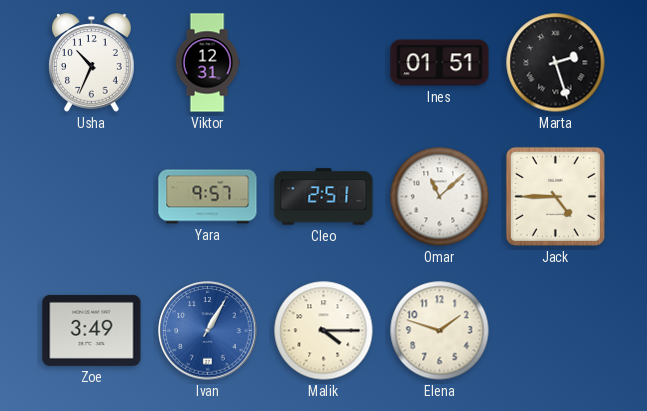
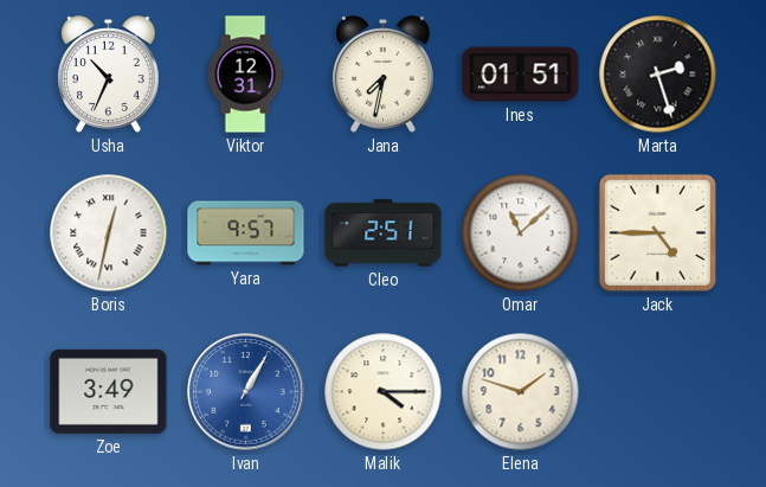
Jana: none -> 7:32
Boris: none -> 12:32
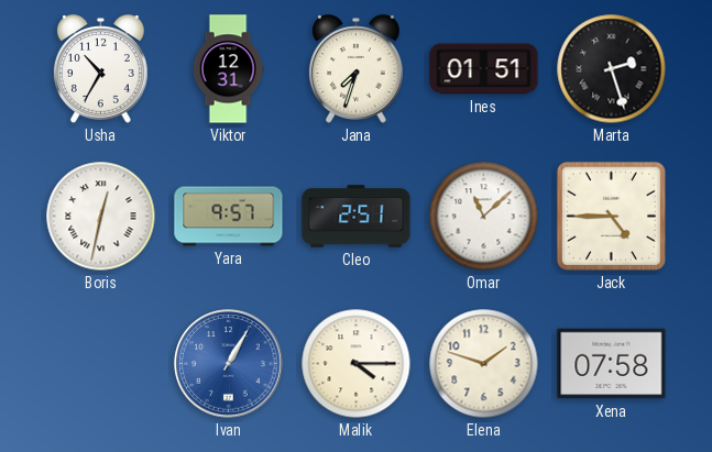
Usha: 10:34 -> 10:35
Jana: 7:32 -> 7:33
Zoe: 3:49 -> none
Xena: none -> 07:58
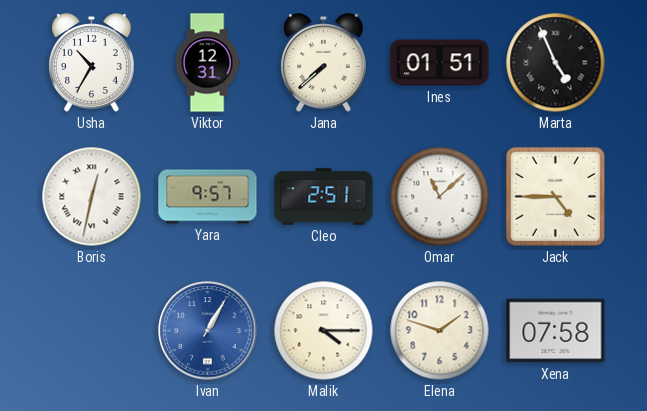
Jana: 7:33 -> 7:38
Marta: 2:27 -> 4:56
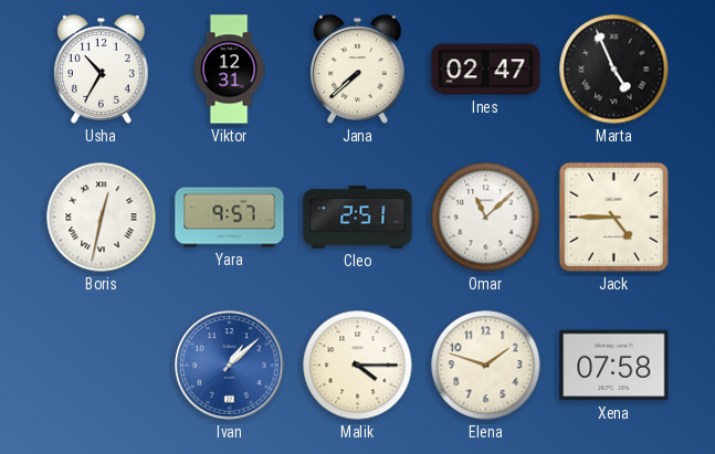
Ines: 01:51 -> 02:47
Ivan: 1:05 -> 1:08
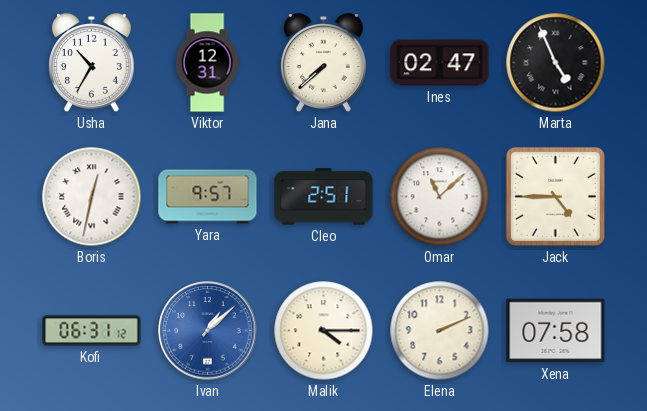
Kofi: none -> 06:31
Elena: 1:48 -> 2:11
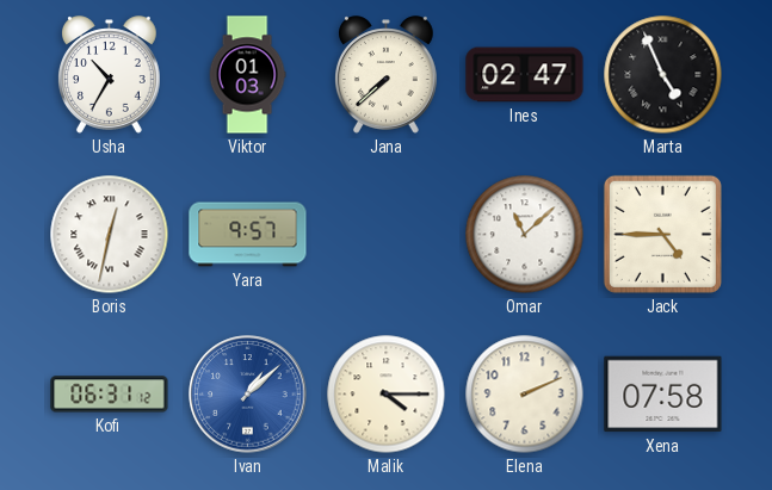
Viktor: 12:31 -> 01:03
Cleo: 2:51 -> none
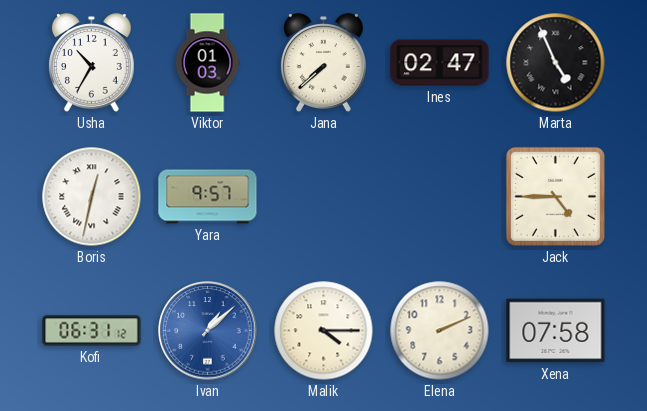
Omar: 11:08 -> none
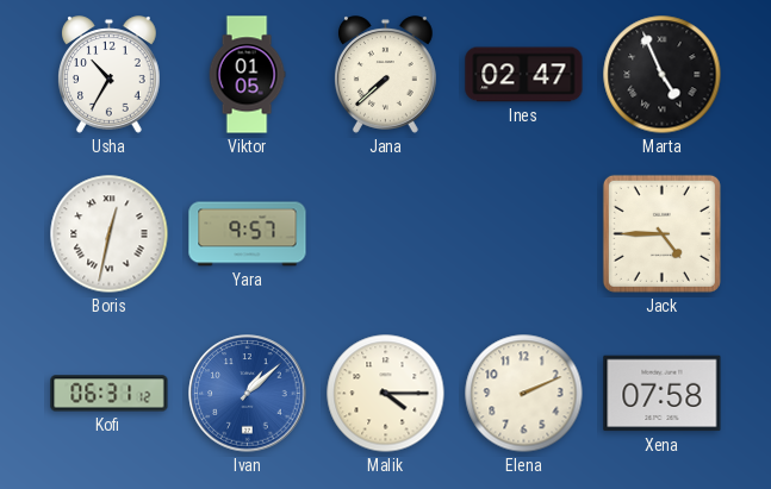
Viktor: 01:03 -> 01:05
